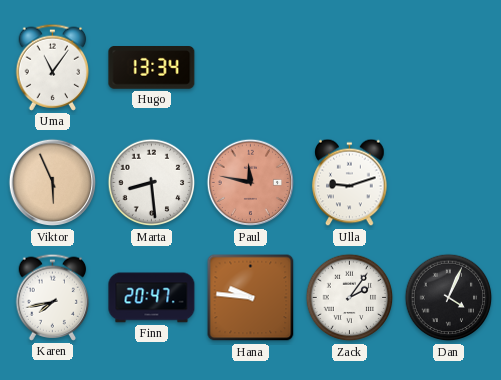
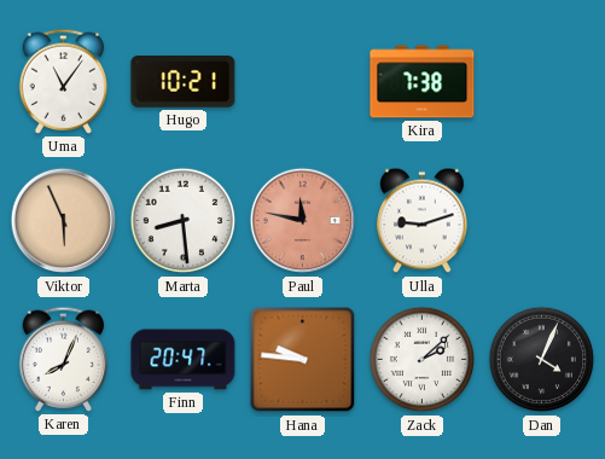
Hugo: 13:34 -> 10:21
Kira: none -> 7:38
Karen: 7:43 -> 8:04
Zack: 2:06 -> 2:08
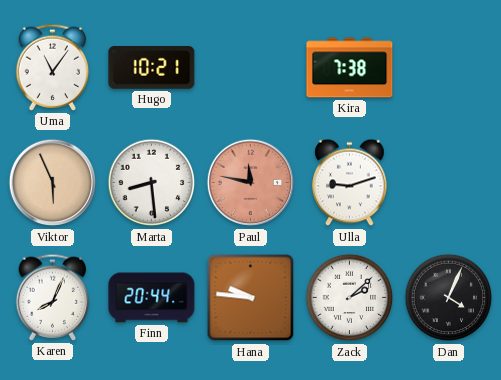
Finn: 20:47 -> 20:44
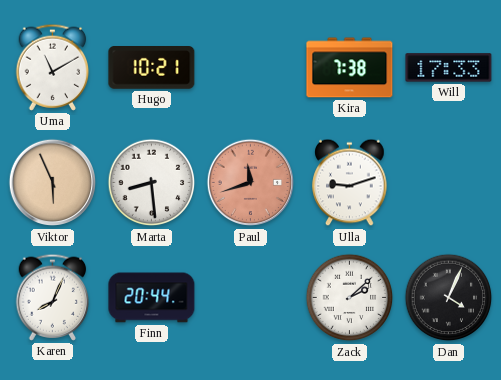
Uma: 11:06 -> 11:10
Will: none -> 17:33
Paul: 11:47 -> 11:42
Hana: 9:46 -> none
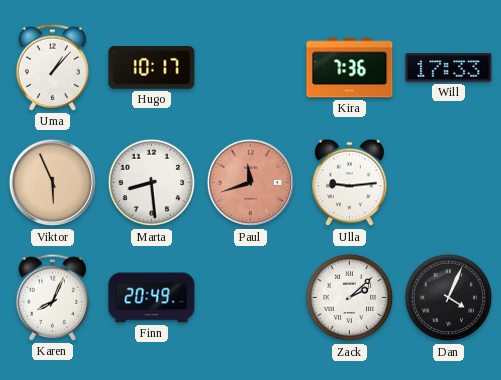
Uma: 11:10 -> 1:07
Hugo: 10:21 -> 10:17
Kira: 7:38 -> 7:36
Ulla: 9:12 -> 9:14
Finn: 20:44 -> 20:49
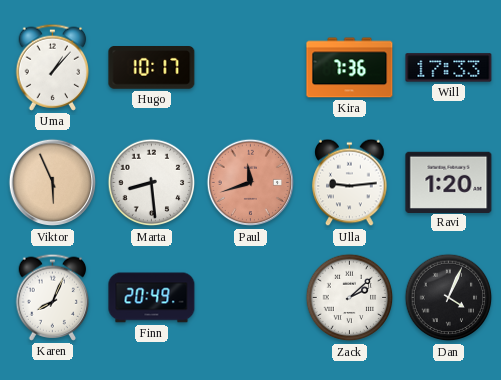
Ravi: none -> 1:20
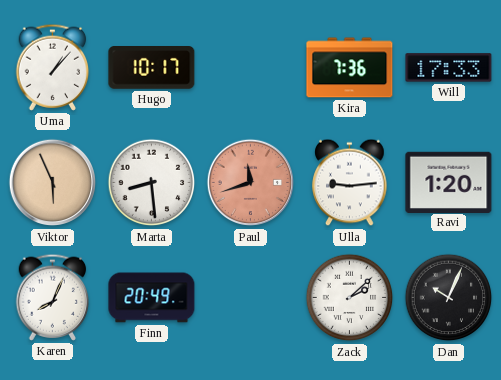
Dan: 4:04 -> 10:04
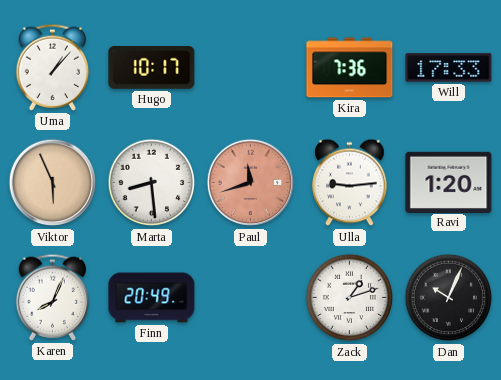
Zack: 2:08 -> 1:12
